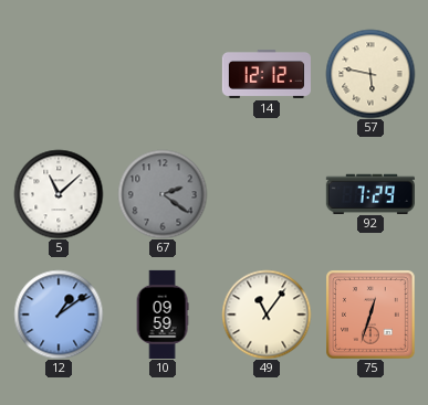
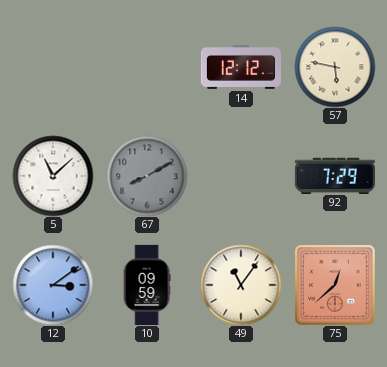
67: 2:21 -> 8:10
12: 1:09 -> 3:09
75: 12:33 -> 12:38
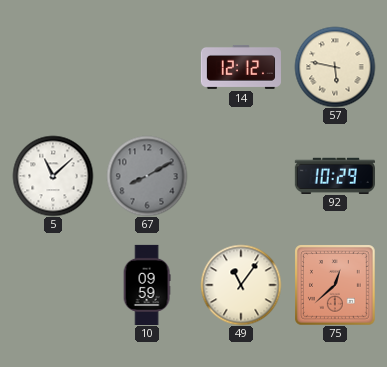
92: 7:29 -> 10:29
12: 3:09 -> none
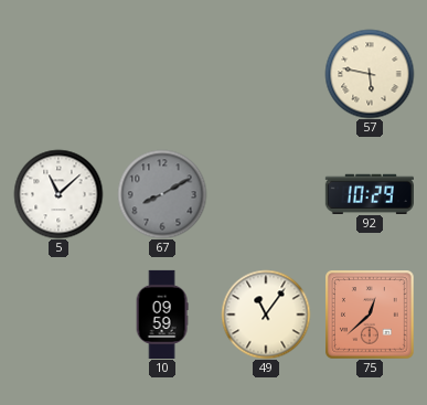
14: 12:12 -> none
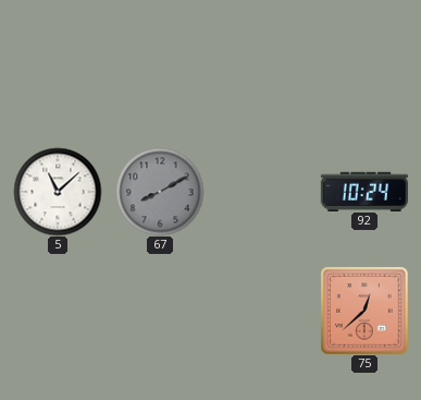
57: 5:47 -> none
92: 10:29 -> 10:24
10: 09:59 -> none
49: 11:06 -> none
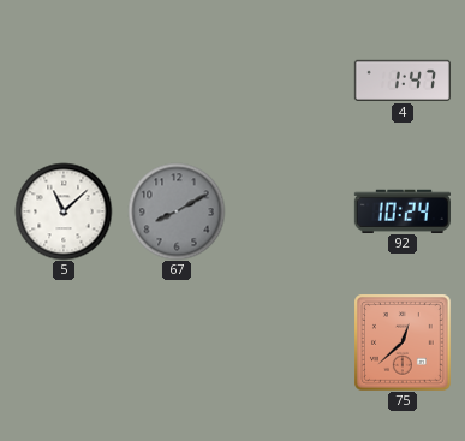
4: none -> 1:47
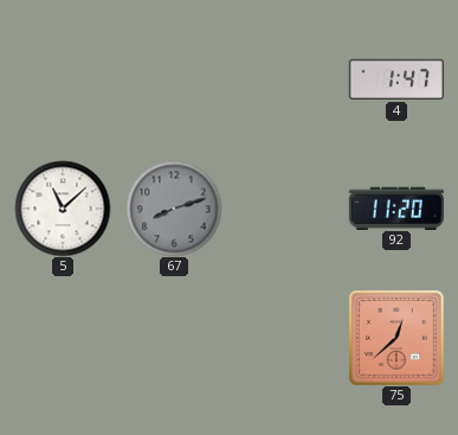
67: 8:10 -> 8:12
92: 10:24 -> 11:20
